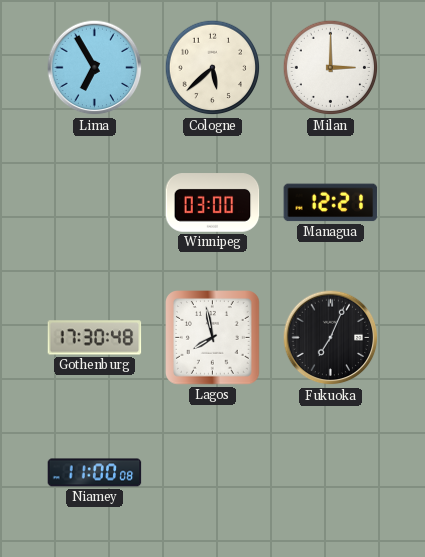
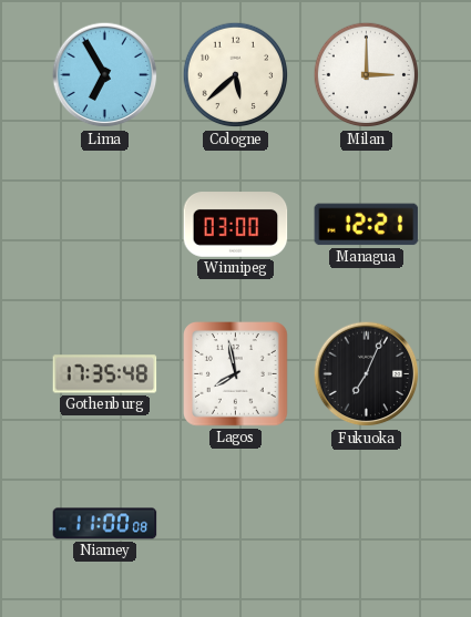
Gothenburg: 17:30 -> 17:35
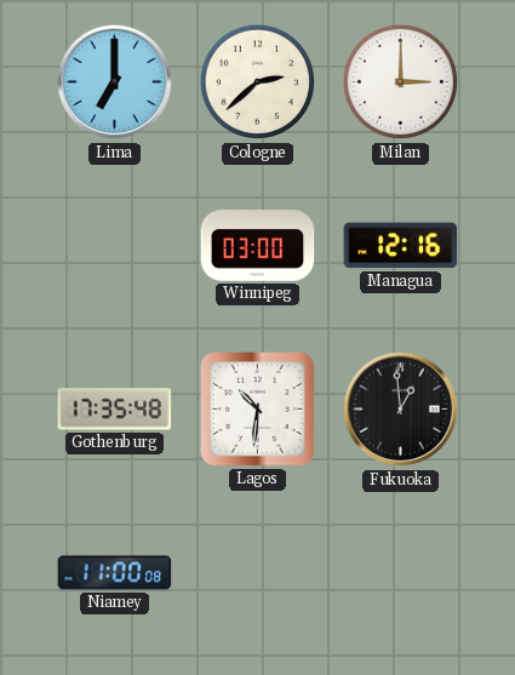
Lima: 6:55 -> 7:00
Cologne: 5:38 -> 2:38
Managua: 12:21 -> 12:16
Lagos: 7:58 -> 10:31
Fukuoka: 7:04 -> 12:59
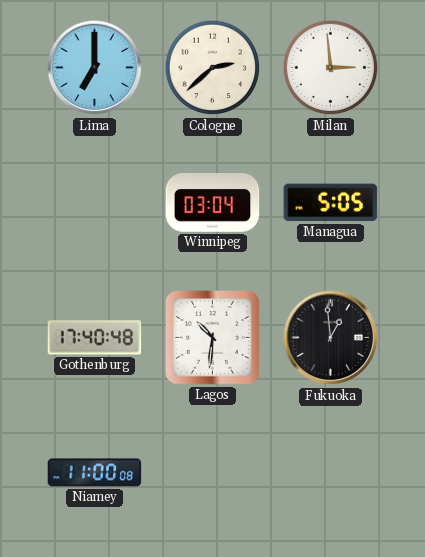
Milan: 3:00 -> 2:59
Winnipeg: 03:00 -> 03:04
Managua: 12:16 -> 5:05
Gothenburg: 17:35 -> 17:40
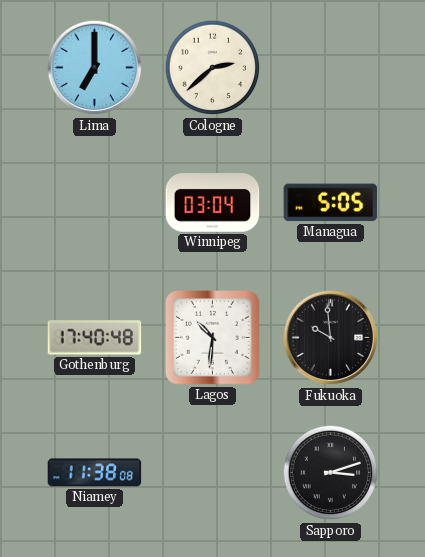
Milan: 2:59 -> none
Fukuoka: 12:59 -> 9:59
Niamey: 11:00 -> 11:38
Sapporo: none -> 3:12
